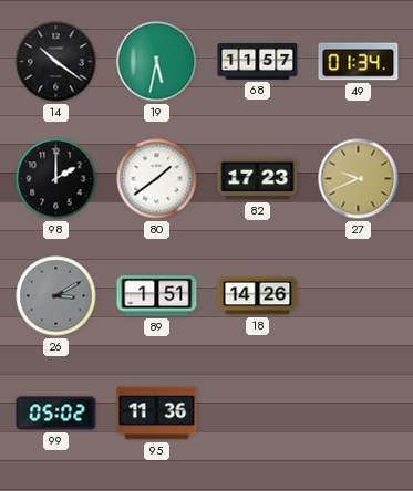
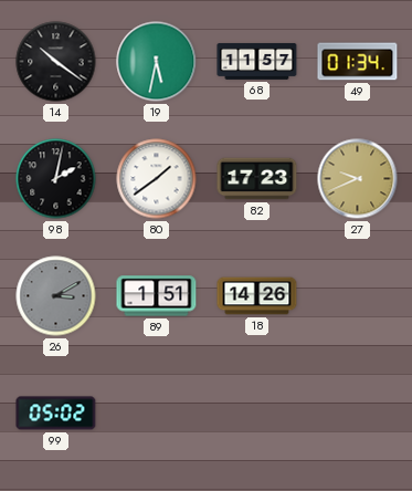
98: 2:00 -> 2:02
95: 11:36 -> none
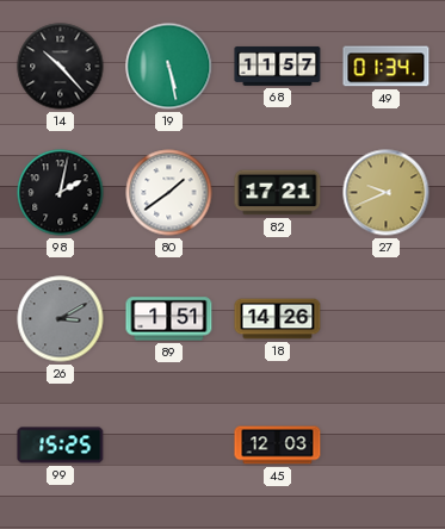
14: 10:21 -> 10:23
19: 5:32 -> 5:28
82: 17:23 -> 17:21
99: 05:02 -> 15:25
45: none -> 12:03
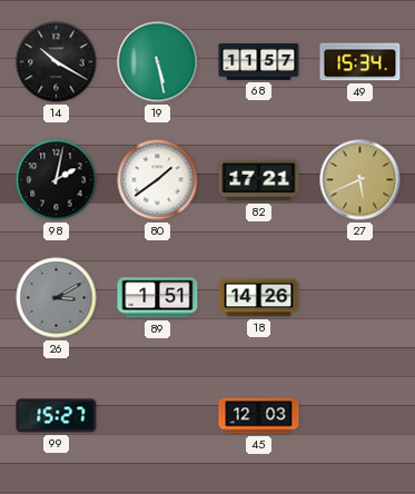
14: 10:23 -> 10:20
49: 01:34 -> 15:34
27: 9:41 -> 5:41
99: 15:25 -> 15:27
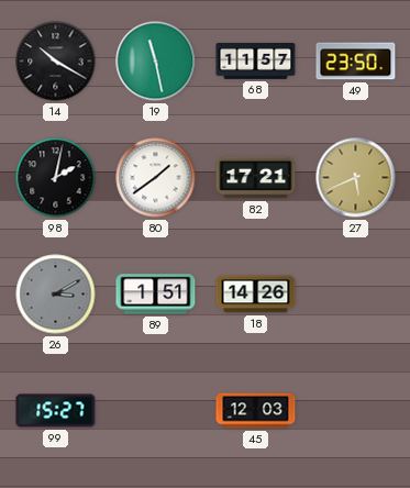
19: 5:28 -> 11:28
49: 15:34 -> 23:50
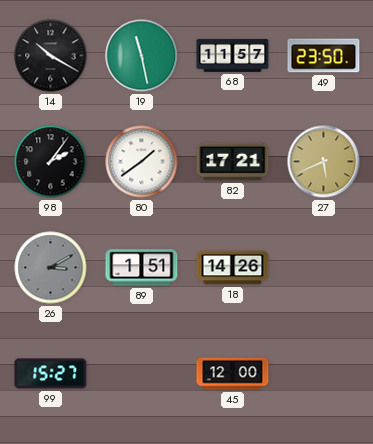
98: 2:02 -> 2:06
45: 12:03 -> 12:00
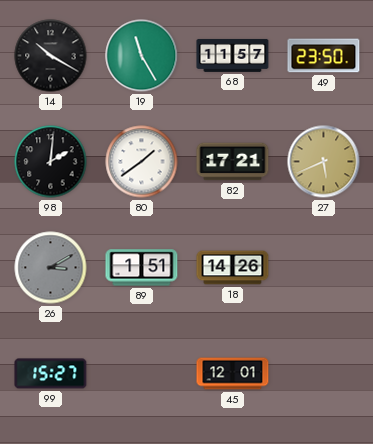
19: 11:28 -> 11:25
98: 2:06 -> 2:01
45: 12:00 -> 12:01
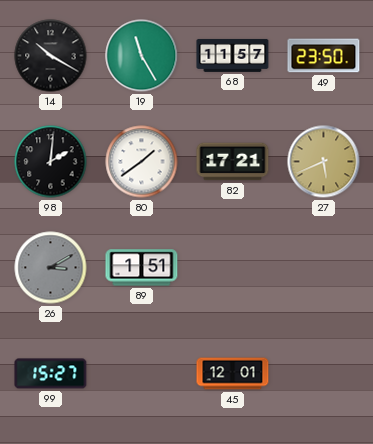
18: 14:26 -> none
